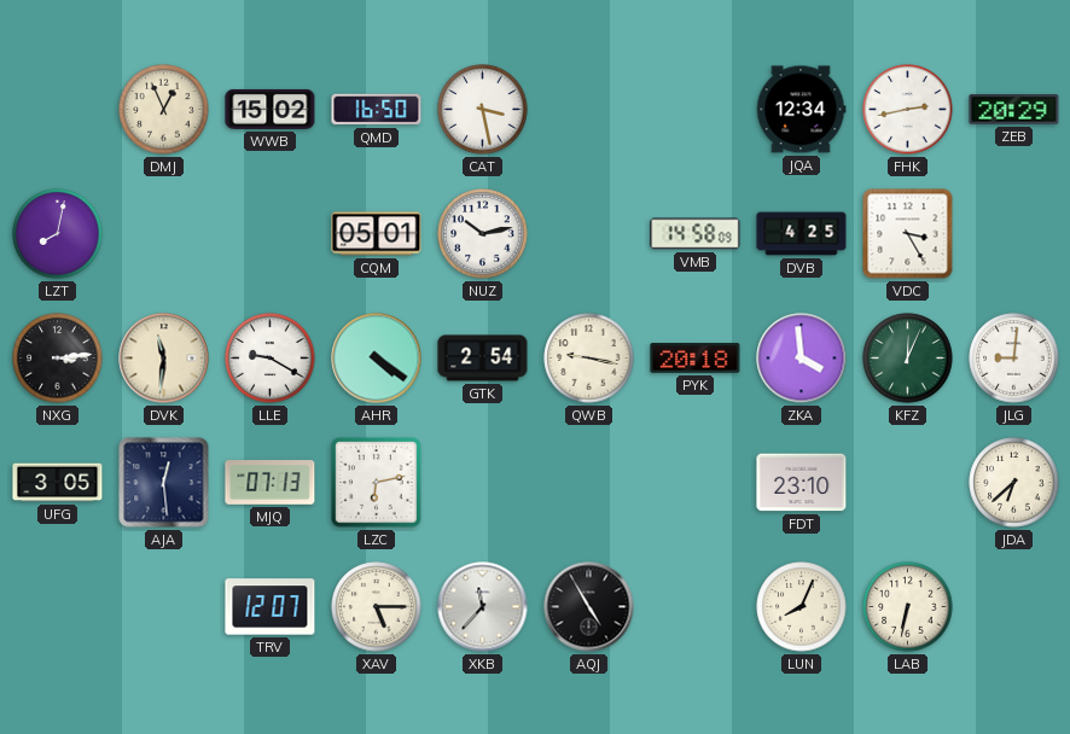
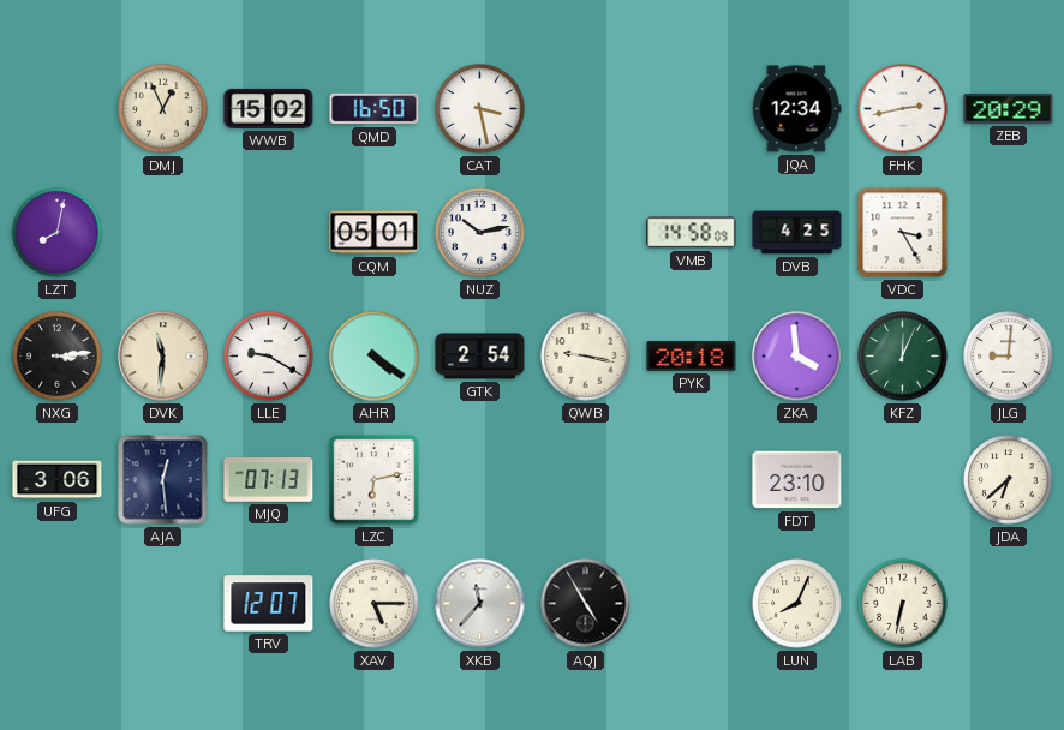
UFG: 3:05 -> 3:06
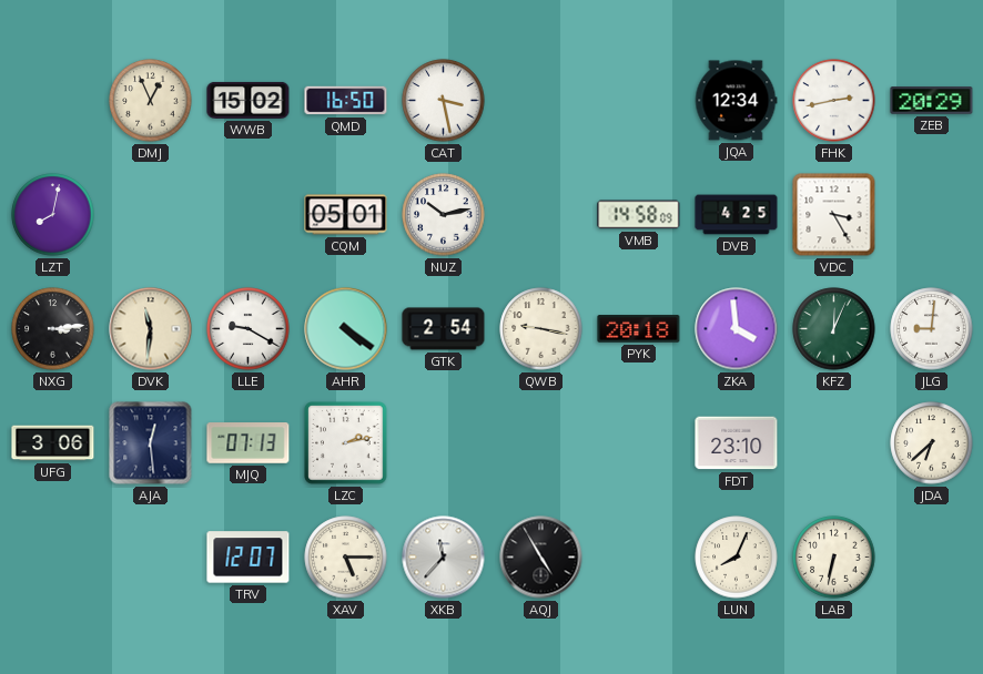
LZC: 6:13 -> 2:13
